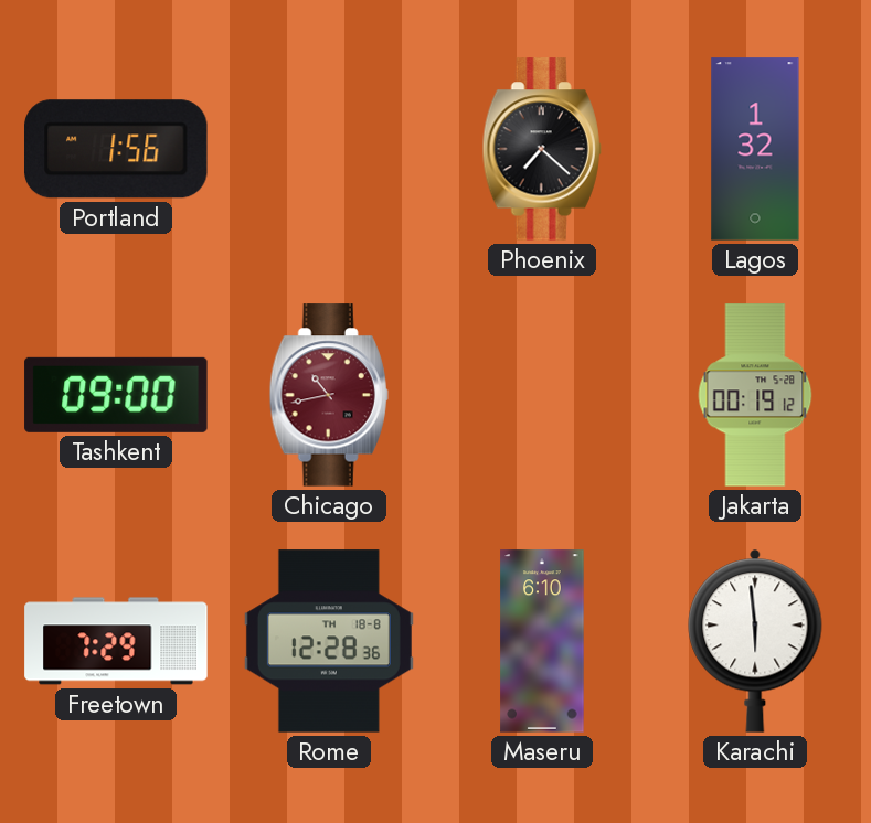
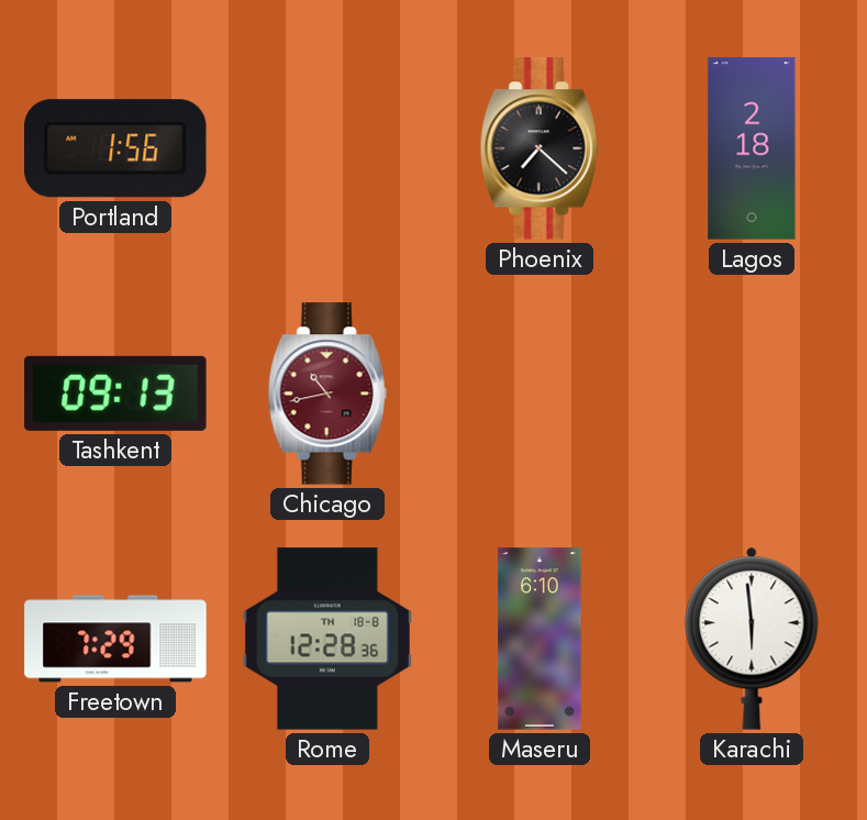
Lagos: 1:32 -> 2:18
Tashkent: 09:00 -> 09:13
Jakarta: 00:19 -> none
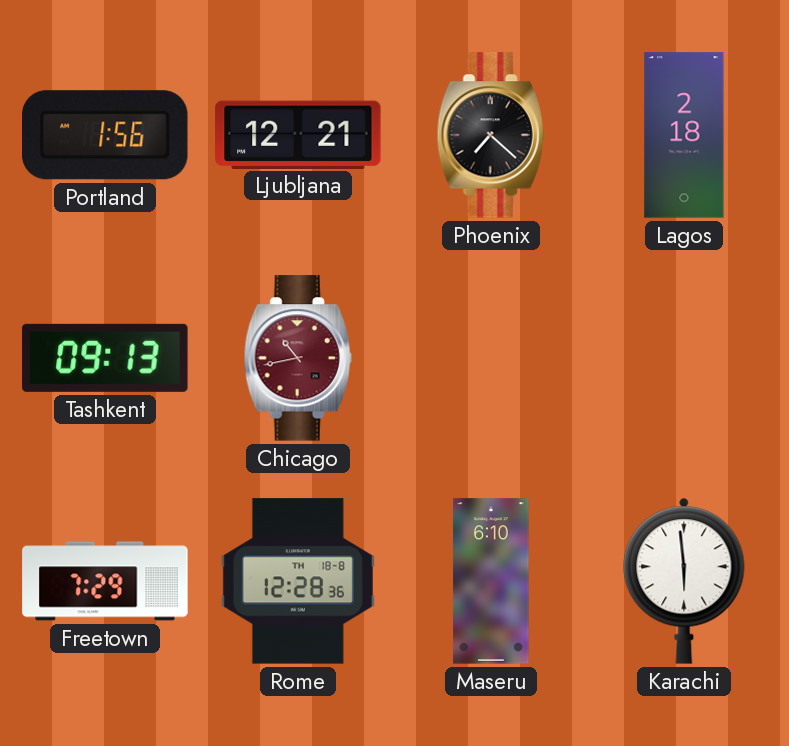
Ljubljana: none -> 12:21
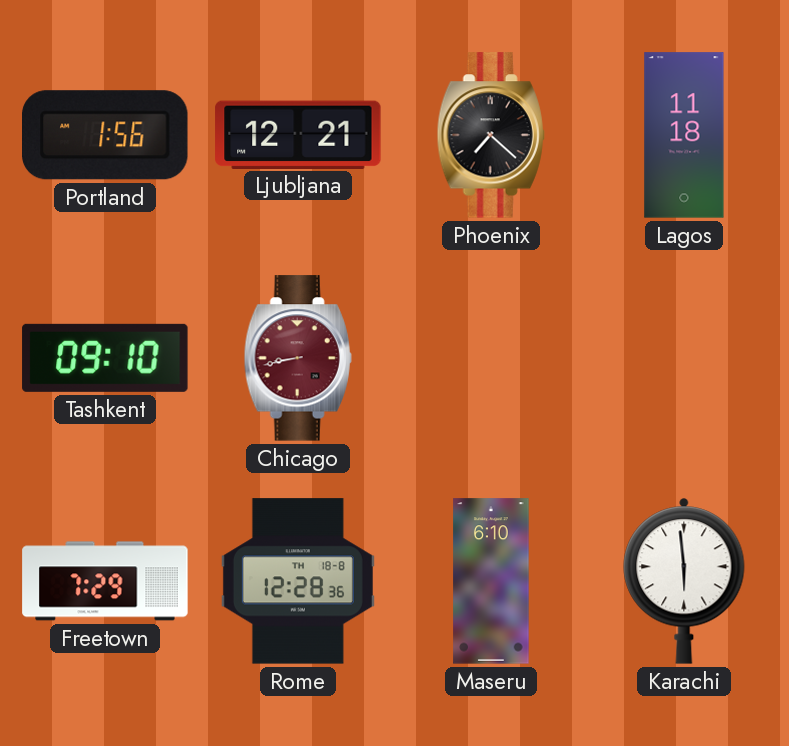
Lagos: 2:18 -> 11:18
Tashkent: 09:13 -> 09:10
Chicago: 10:43 -> 8:43
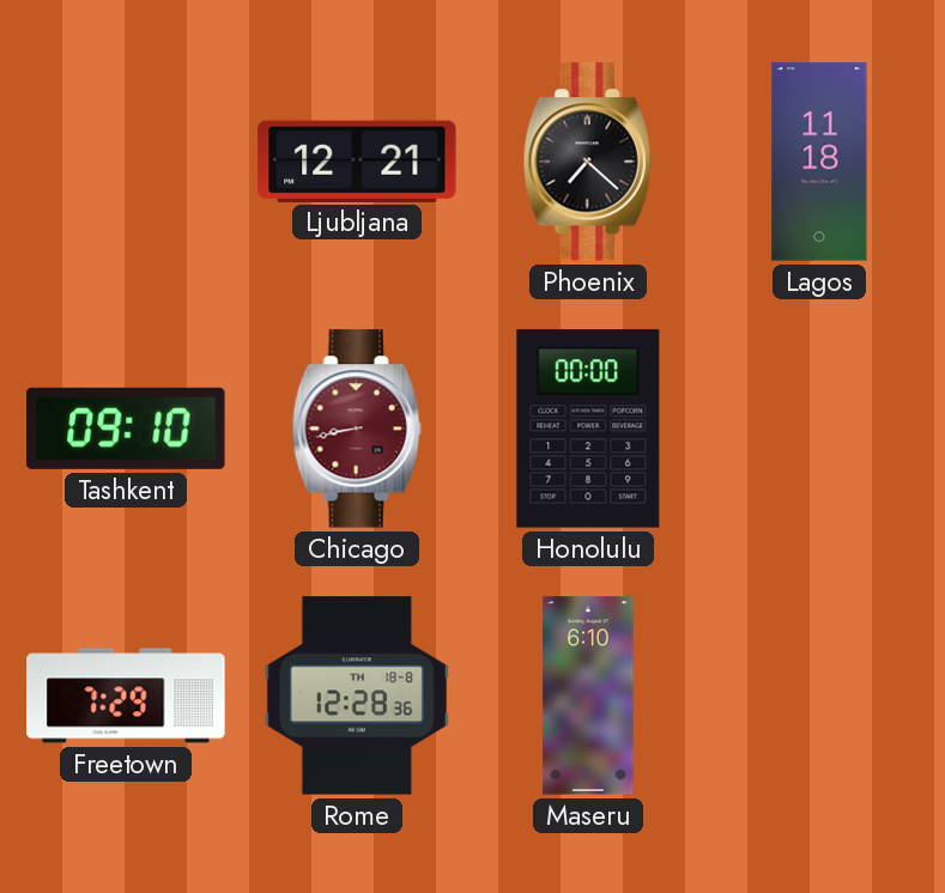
Portland: 1:56 -> none
Honolulu: none -> 00:00
Karachi: 5:59 -> none
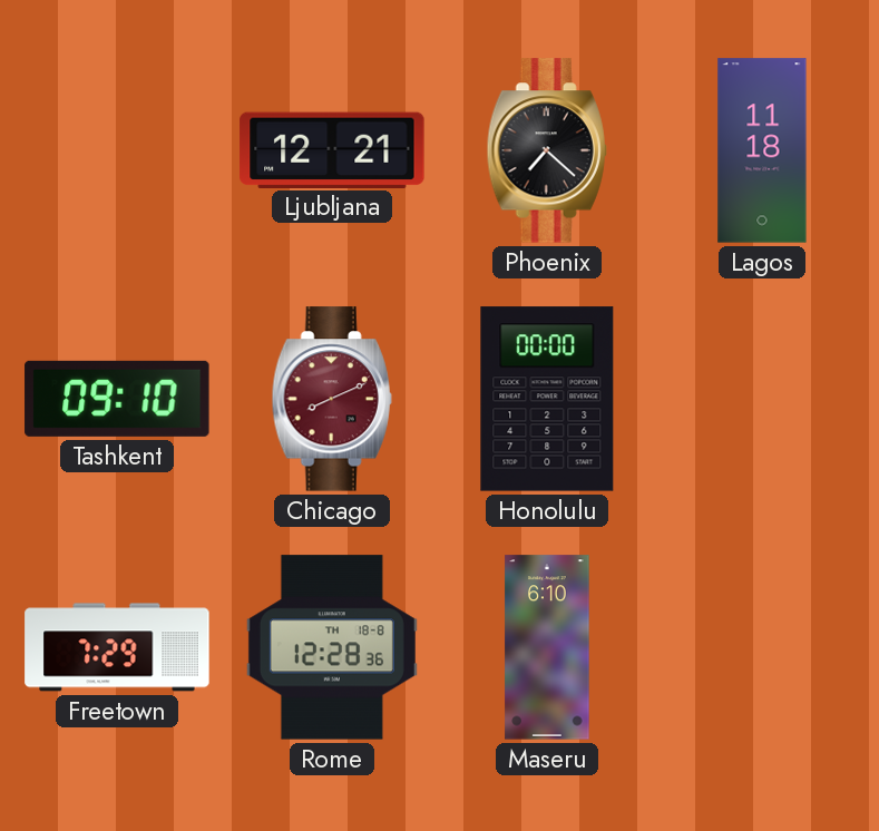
Chicago: 8:43 -> 8:11
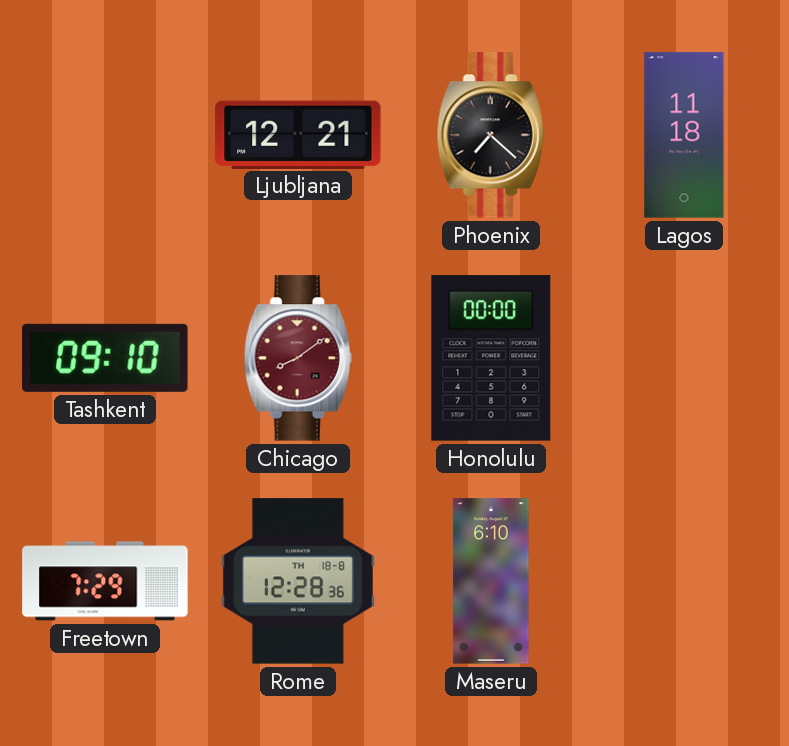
Chicago: 8:11 -> 8:09
